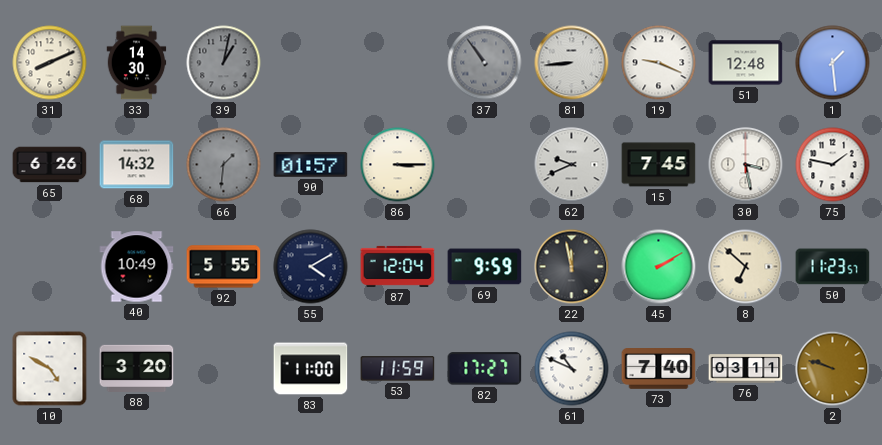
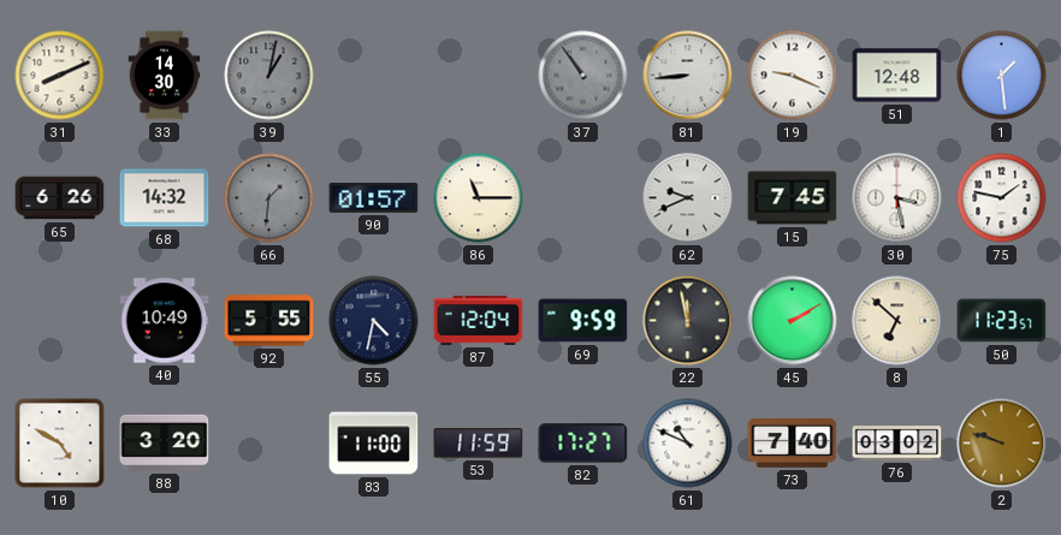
86: 3:15 -> 11:15
55: 4:10 -> 4:32
76: 03:11 -> 03:02
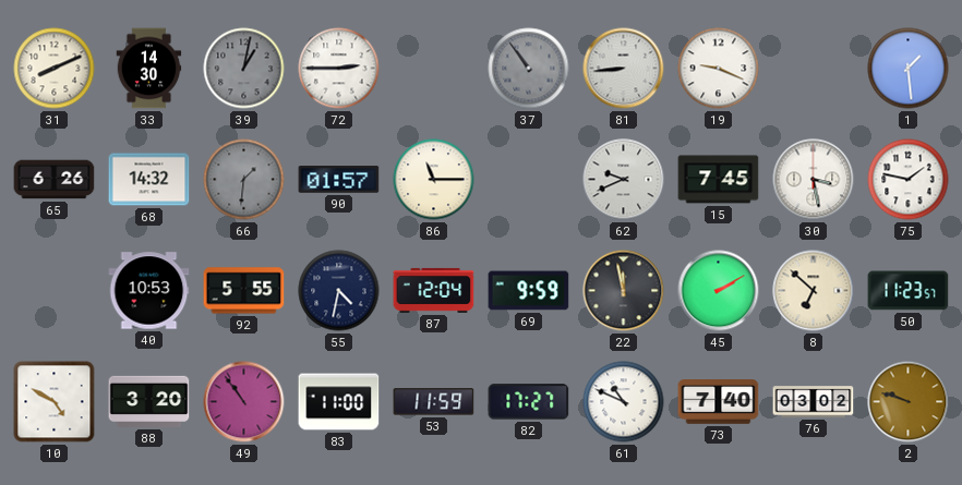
72: none -> 2:45
51: 12:48 -> none
40: 10:49 -> 10:53
49: none -> 10:54
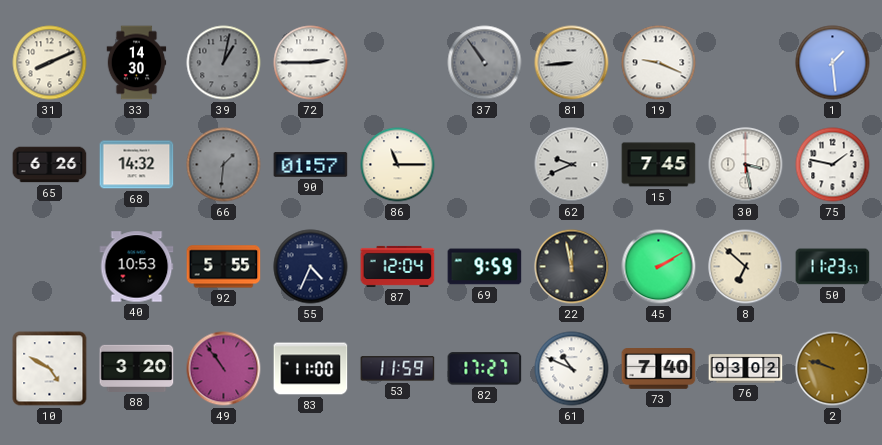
55: 4:32 -> 4:34
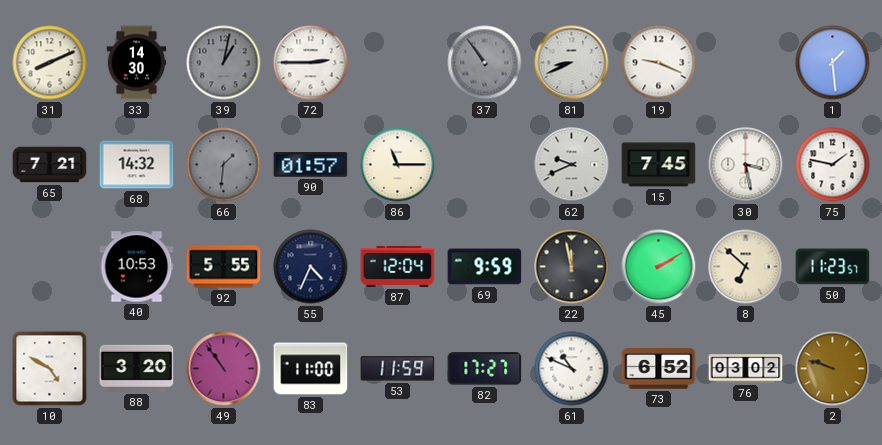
81: 8:44 -> 8:41
65: 6:26 -> 7:21
73: 7:40 -> 6:52
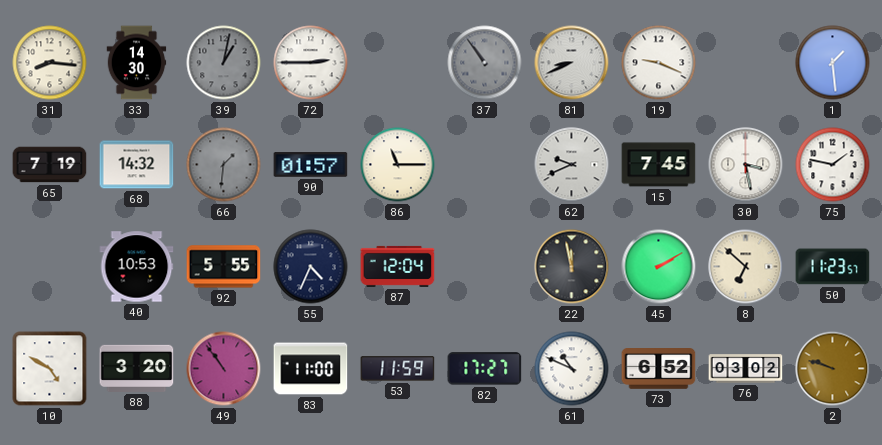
31: 8:11 -> 8:16
65: 7:21 -> 7:19
69: 9:59 -> none
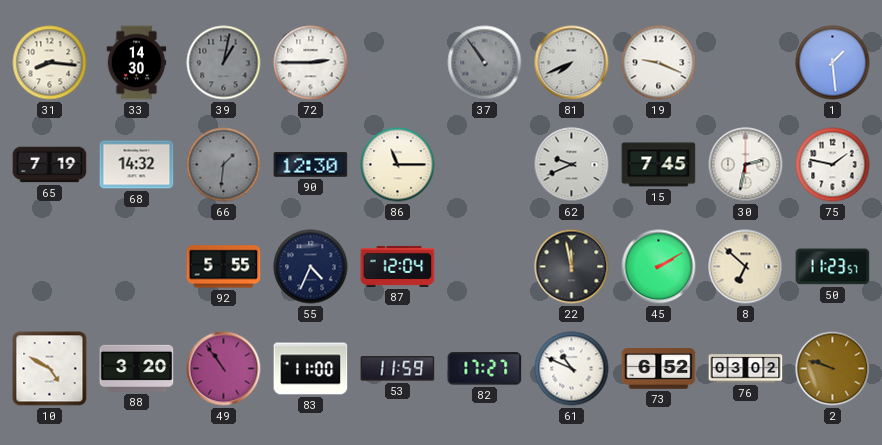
81: 8:41 -> 7:41
90: 01:57 -> 12:30
30: 3:28 -> 2:32
40: 10:53 -> none
